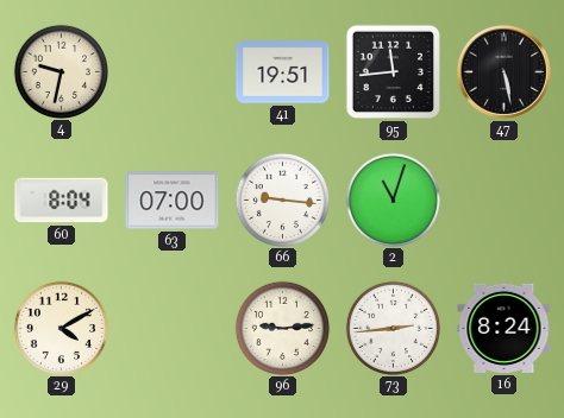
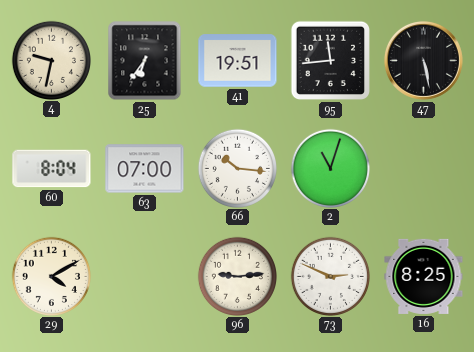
25: none -> 6:36
66: 9:16 -> 10:16
73: 2:44 -> 2:49
16: 8:24 -> 8:25
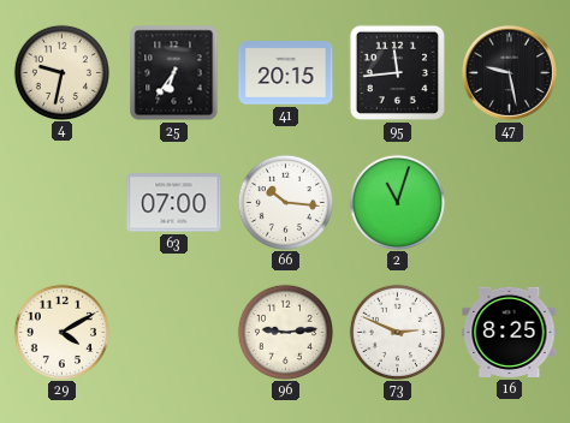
41: 19:51 -> 20:15
47: 5:28 -> 9:28
60: 8:04 -> none
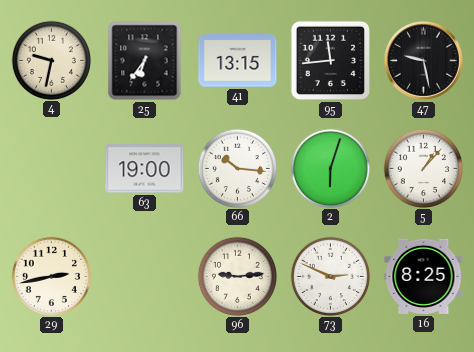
41: 20:15 -> 13:15
63: 07:00 -> 19:00
2: 11:03 -> 6:03
5: none -> 1:07
29: 4:10 -> 2:43
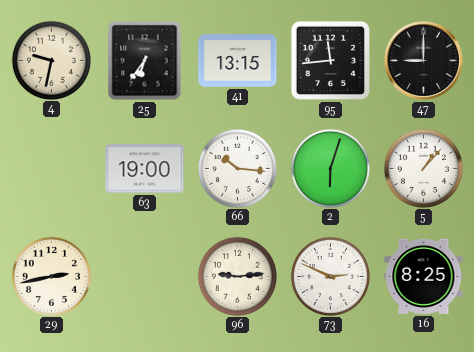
47: 9:28 -> 9:00
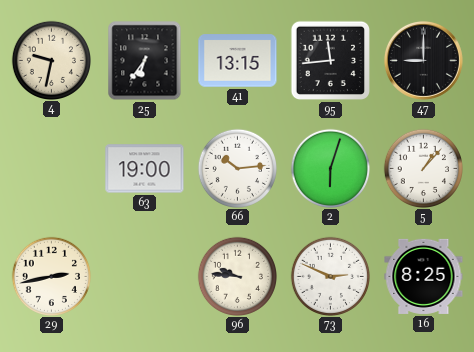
66: 10:16 -> 10:14
96: 9:14 -> 9:46
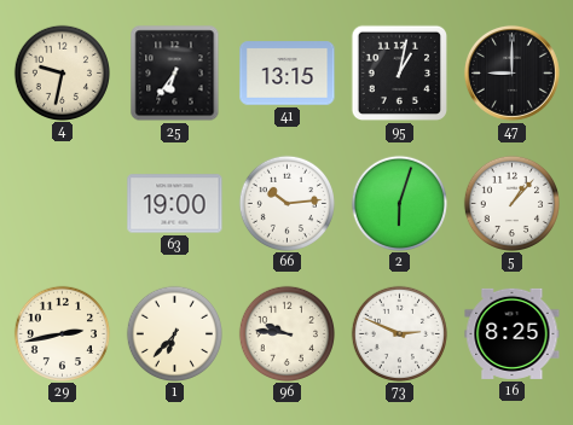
95: 11:44 -> 1:02
1: none -> 6:37
